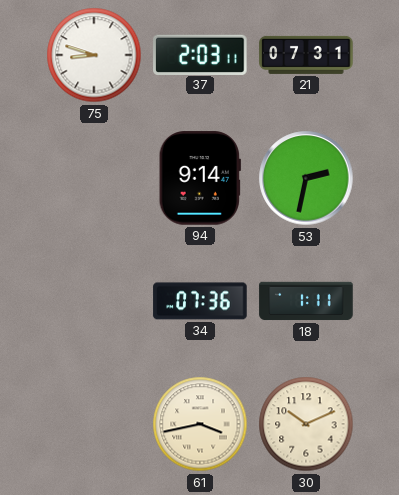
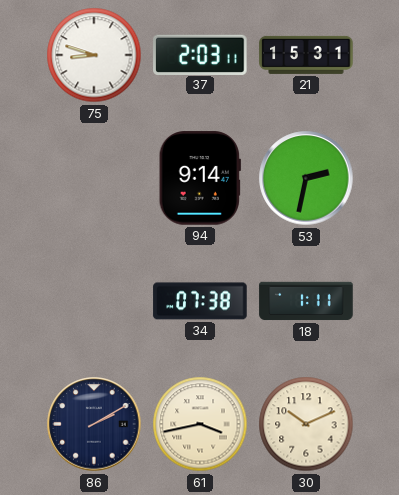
21: 07:31 -> 15:31
34: 07:36 -> 07:38
86: none -> 2:10
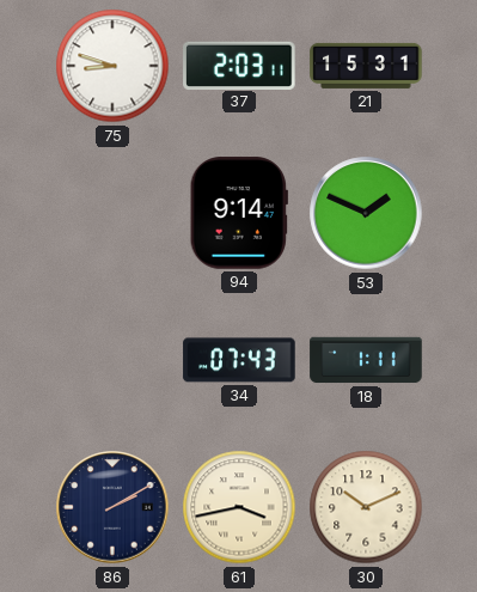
53: 2:32 -> 1:49
34: 07:38 -> 07:43
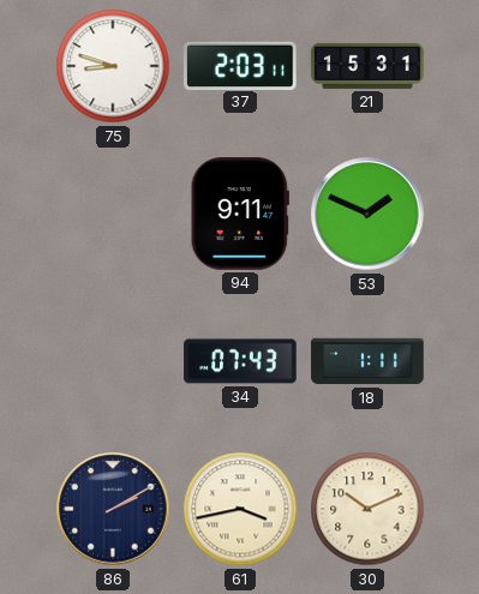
94: 9:14 -> 9:11
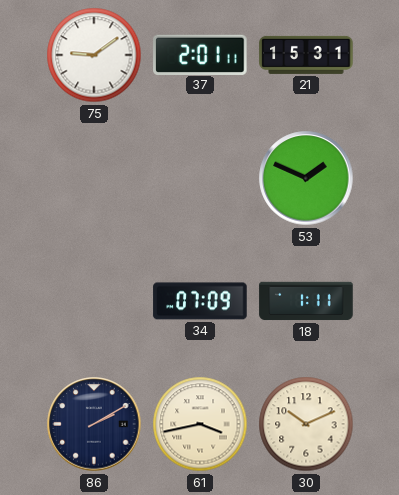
75: 8:48 -> 9:09
37: 2:03 -> 2:01
94: 9:11 -> none
34: 07:43 -> 07:09
